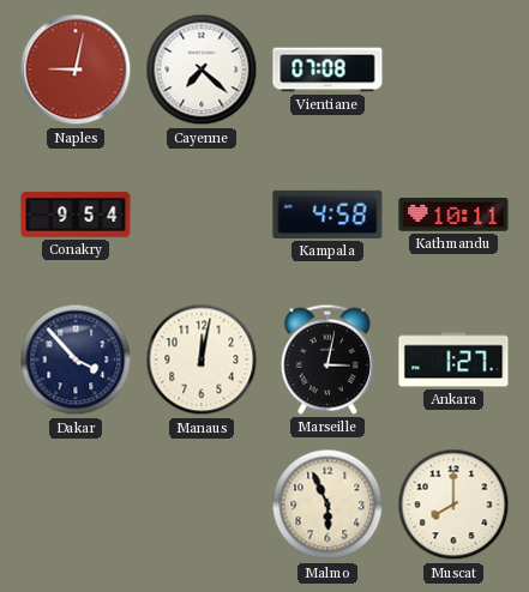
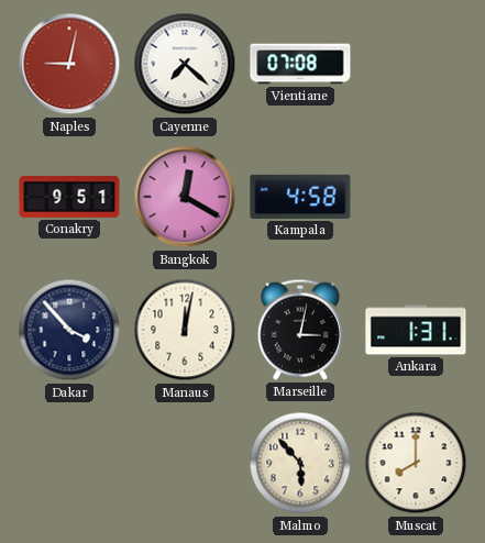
Conakry: 9:54 -> 9:51
Bangkok: none -> 12:20
Kathmandu: 10:11 -> none
Ankara: 1:27 -> 1:31
Malmo: 5:56 -> 5:53
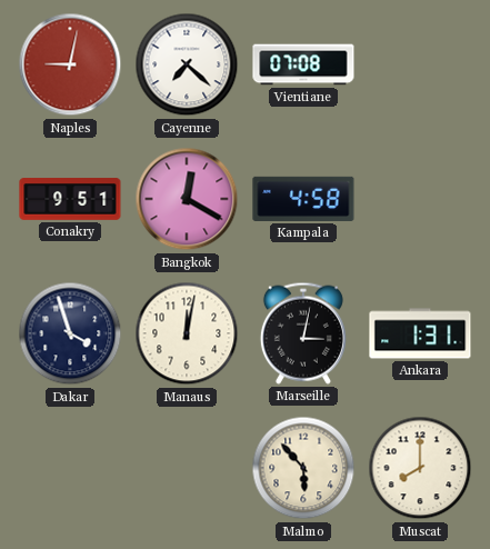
Dakar: 3:53 -> 3:57
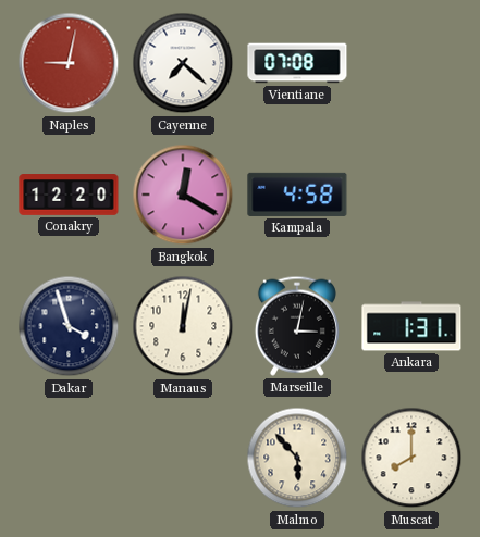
Conakry: 9:51 -> 12:20
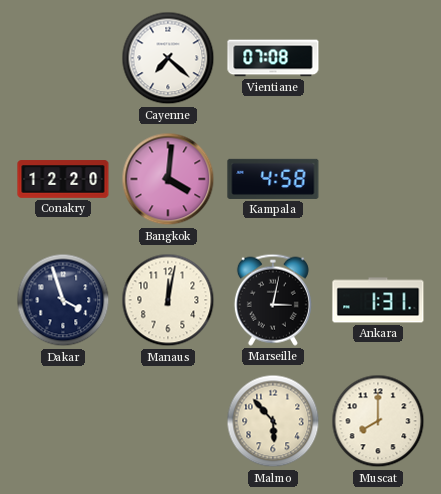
Naples: 9:02 -> none
Bangkok: 12:20 -> 4:01
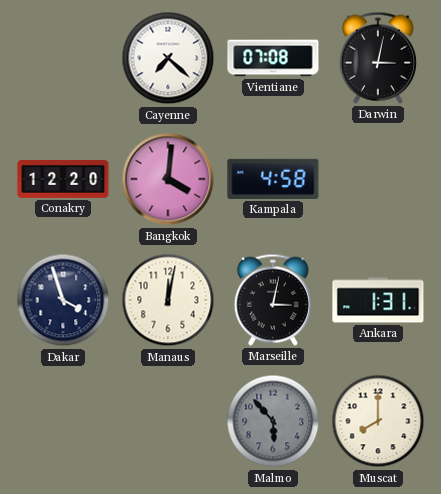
Darwin: none -> 3:02
Malmo dial: cream -> grey
